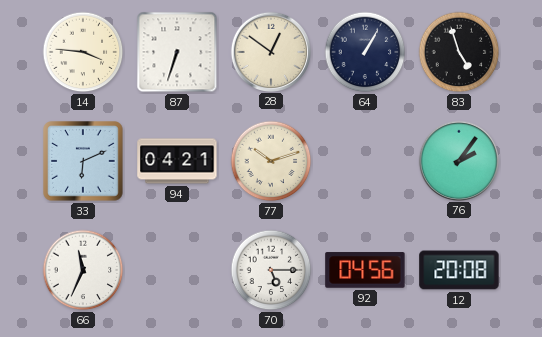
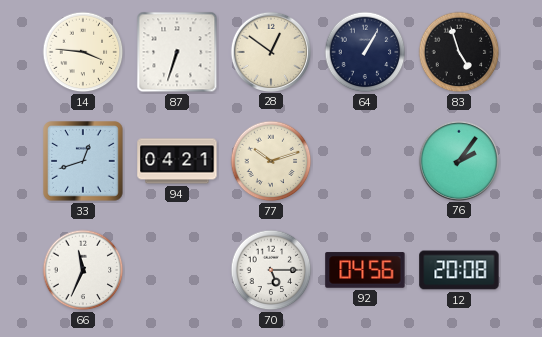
33: 6:11 -> 12:42
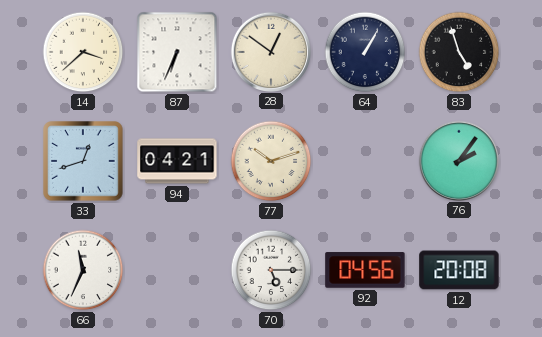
14: 3:46 -> 3:38
87: 6:33 -> 6:34
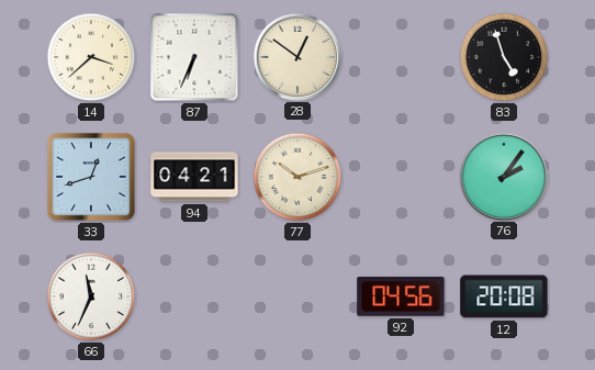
64: 1:05 -> none
70: 5:15 -> none
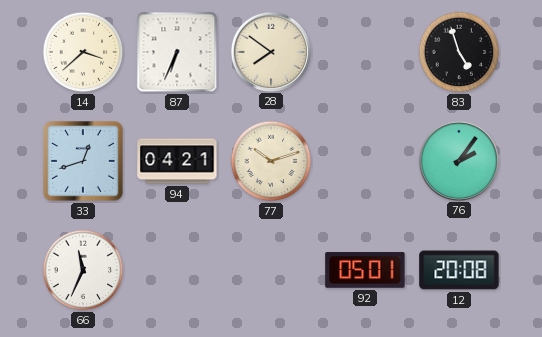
28: 12:51 -> 7:51
92: 04:56 -> 05:01
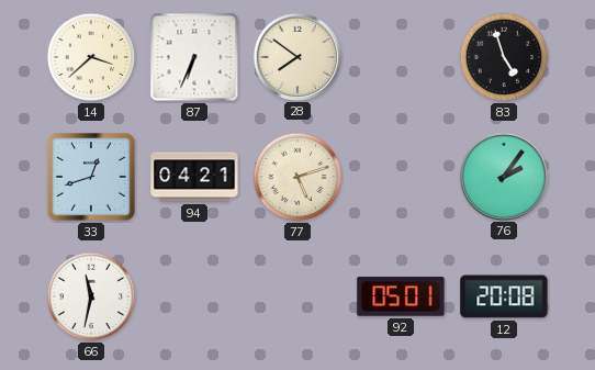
77: 10:12 -> 5:12
66: 11:34 -> 11:32
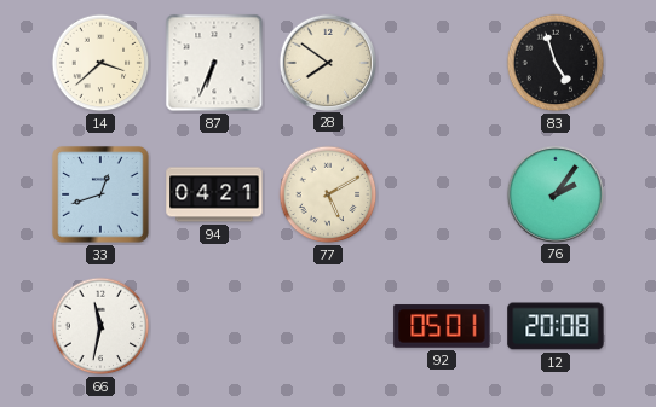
77: 5:12 -> 5:10
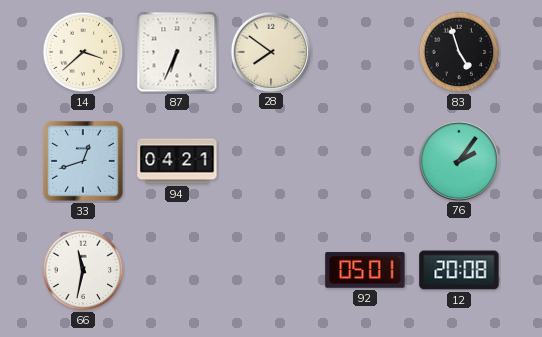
77: 5:10 -> none
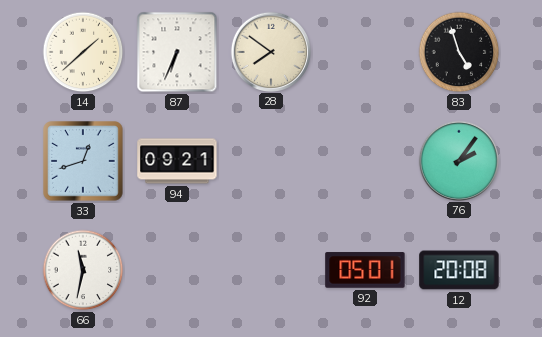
14: 3:38 -> 1:38
94: 04:21 -> 09:21
